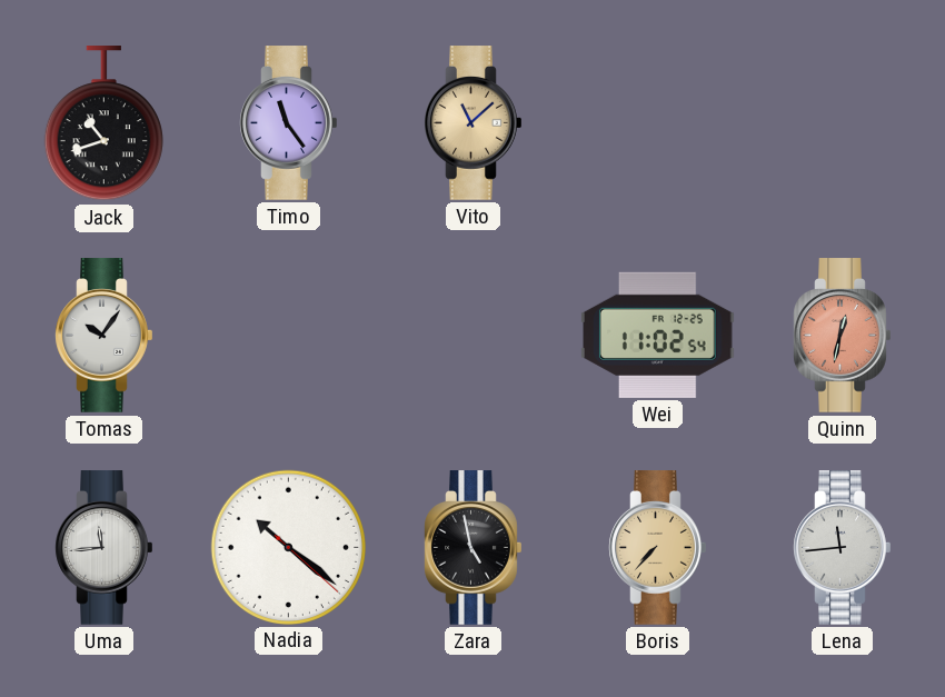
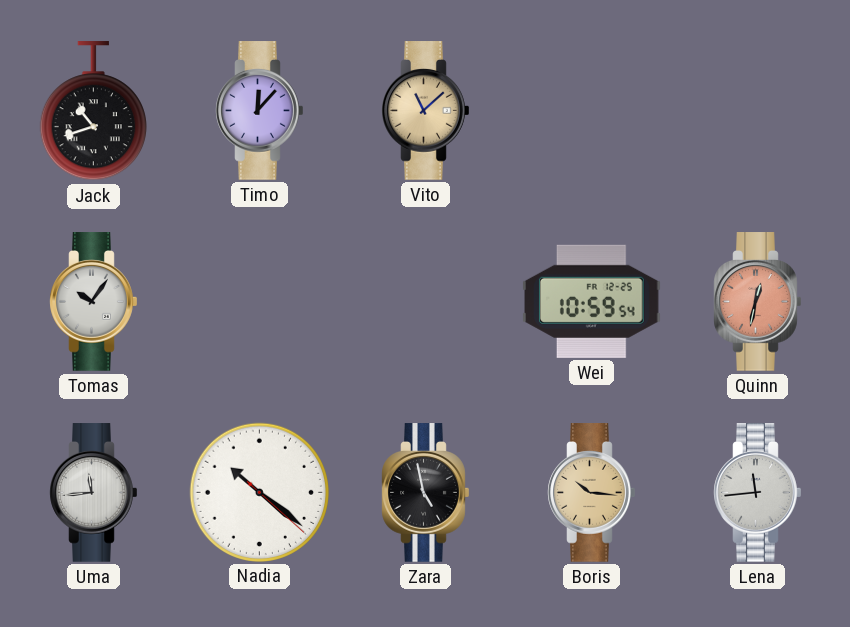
Timo: 11:24 -> 12:07
Wei: 11:02 -> 10:59
Boris: 7:37 -> 10:16
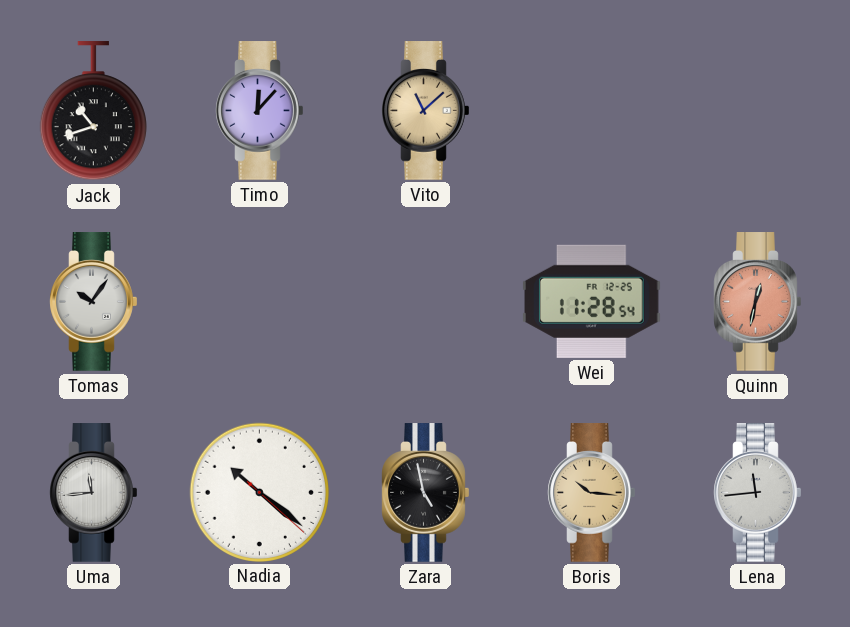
Wei: 10:59 -> 11:28
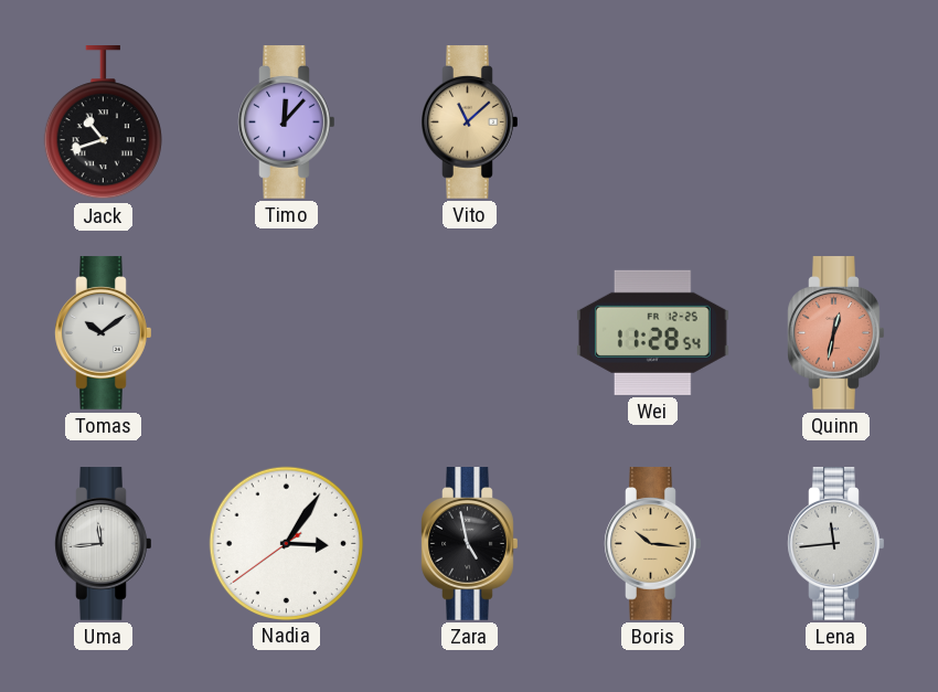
Tomas: 10:06 -> 10:09
Nadia: 10:21 -> 3:05
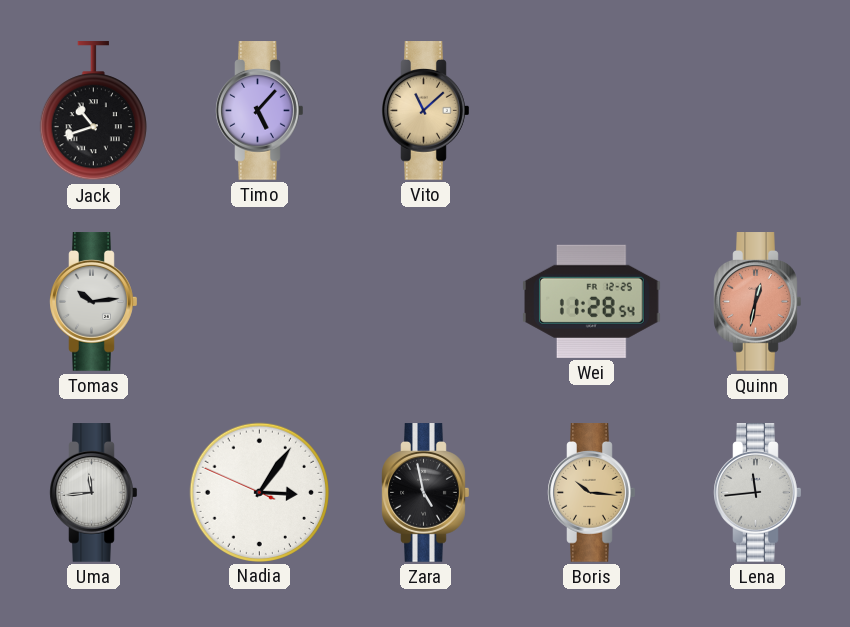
Timo: 12:07 -> 5:07
Tomas: 10:09 -> 10:14
Nadia: 3:05:39 -> 3:05:49
